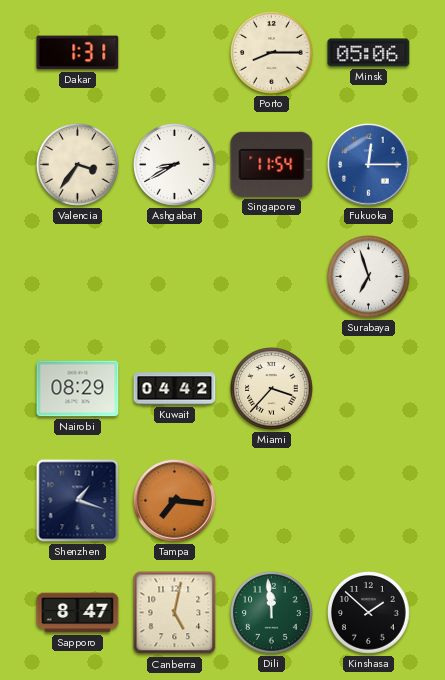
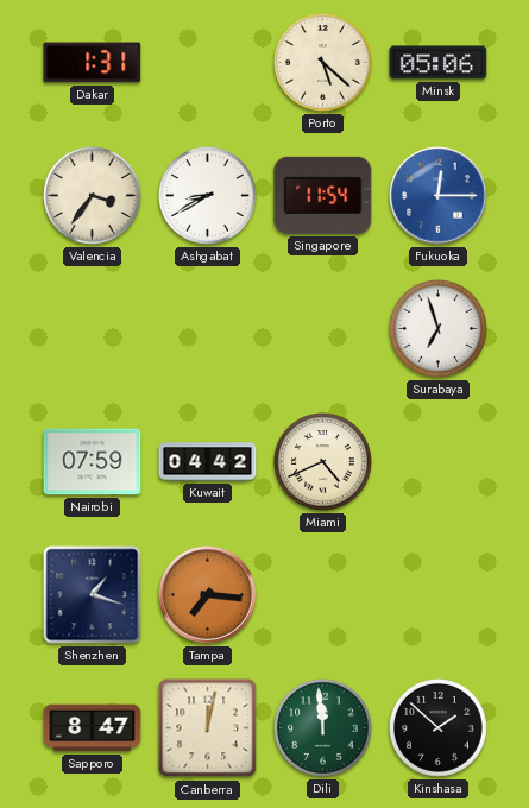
Porto: 8:15 -> 5:22
Nairobi: 08:29 -> 07:59
Miami: 3:37 -> 4:41
Canberra: 5:02 -> 12:02
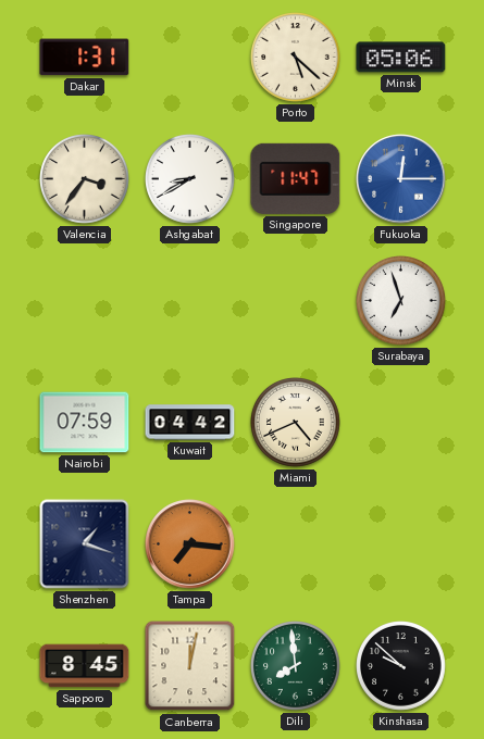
Singapore: 11:54 -> 11:47
Sapporo: 8:47 -> 8:45
Dili: 11:59 -> 7:59
Kinshasa: 1:52 -> 9:52
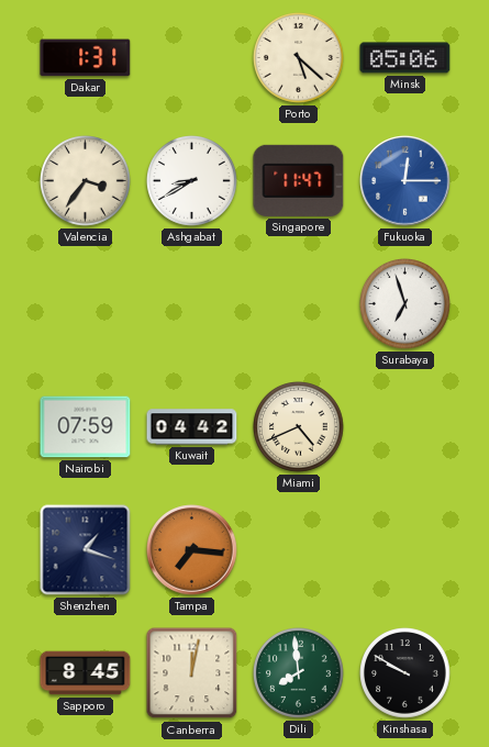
Kinshasa: 9:52 -> 9:50
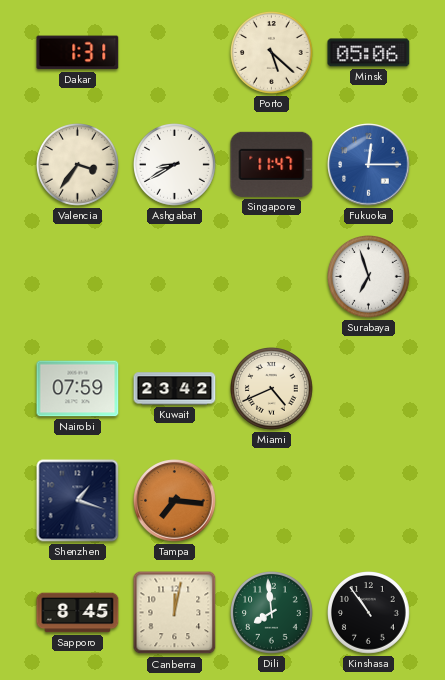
Kuwait: 04:42 -> 23:42
Kinshasa: 9:50 -> 10:54
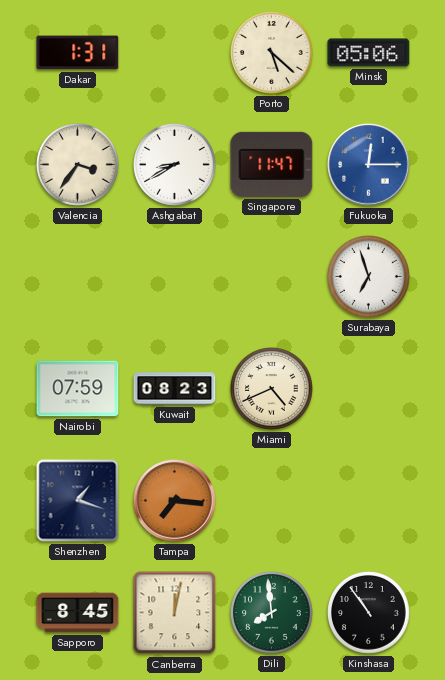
Kuwait: 23:42 -> 08:23
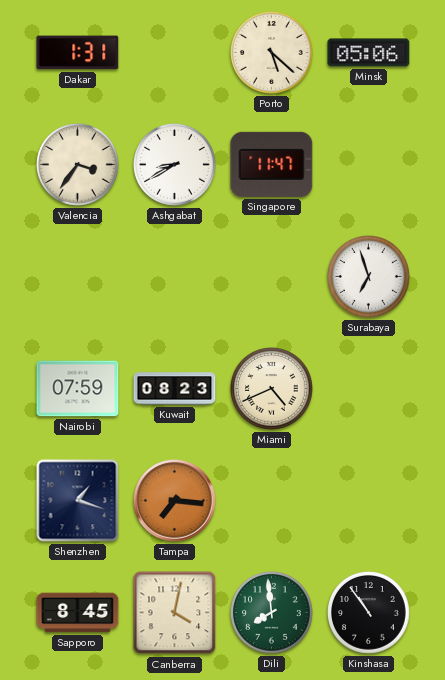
Fukuoka: 12:15 -> none
Canberra: 12:02 -> 4:02
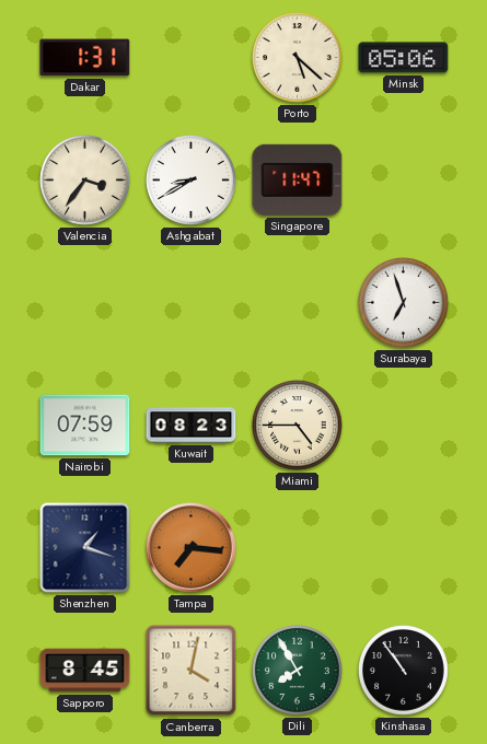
Miami: 4:41 -> 4:45
Dili: 7:59 -> 7:55
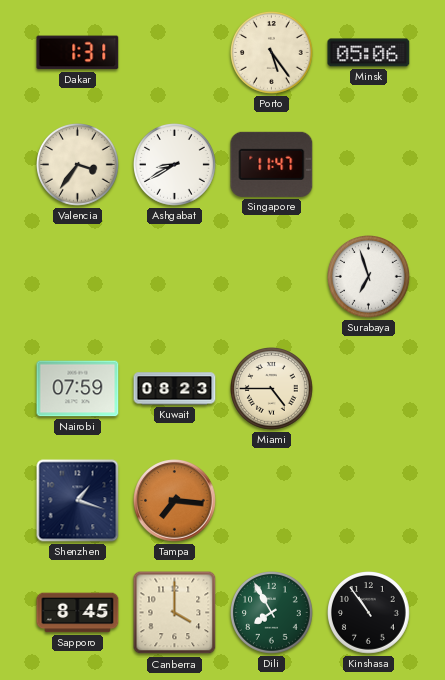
Porto: 5:22 -> 5:24
Canberra: 4:02 -> 4:00
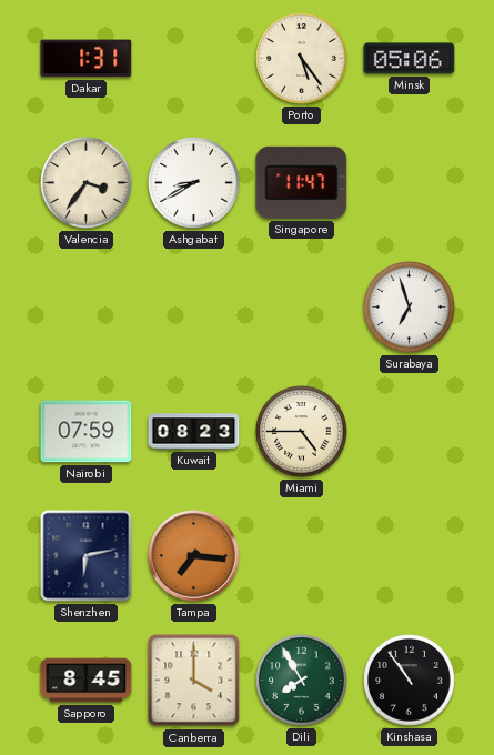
Shenzhen: 1:18 -> 6:13
